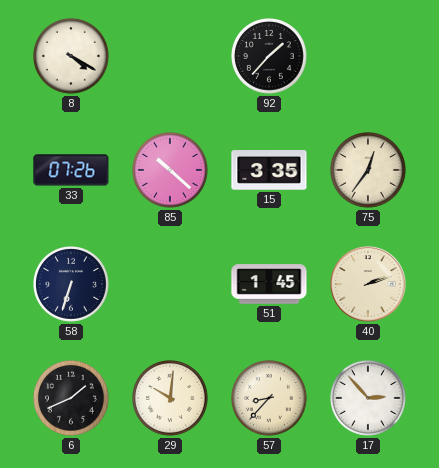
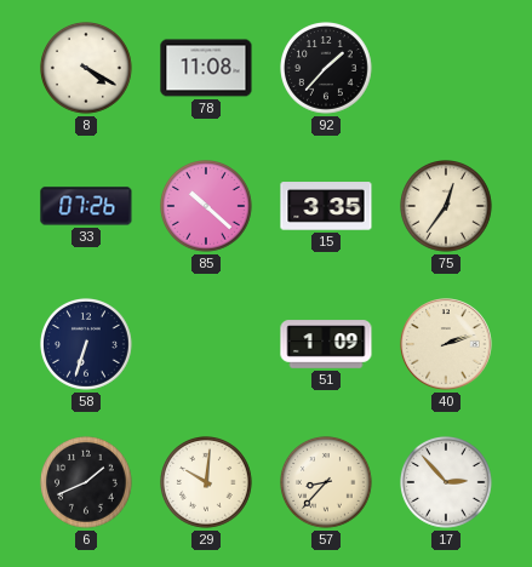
78: none -> 11:08
51: 1:45 -> 1:09
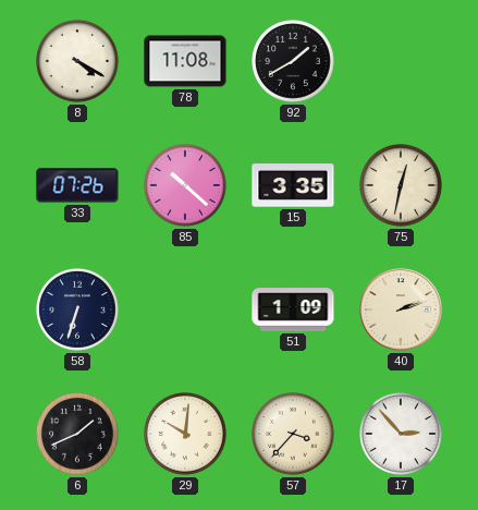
92: 1:37 -> 1:40
75: 12:36 -> 12:32
57: 8:37 -> 3:37
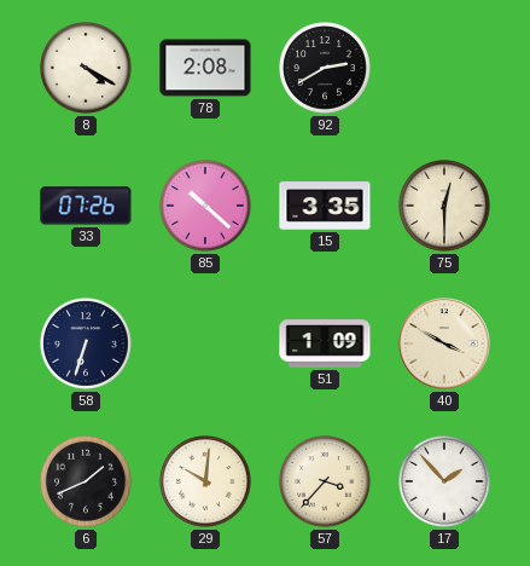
78: 11:08 -> 2:08
92: 1:40 -> 2:40
75: 12:32 -> 12:30
40: 2:12 -> 3:50
17: 2:53 -> 1:53
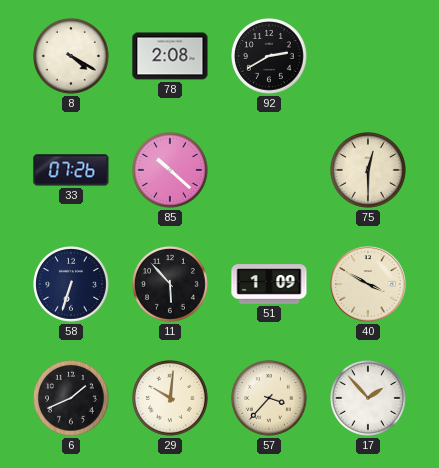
15: 3:35 -> none
11: none -> 5:53
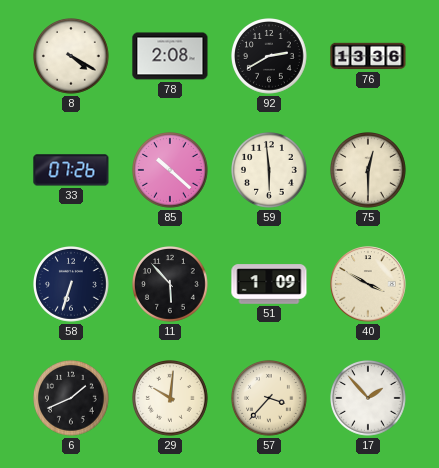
76: none -> 13:36
59: none -> 5:59
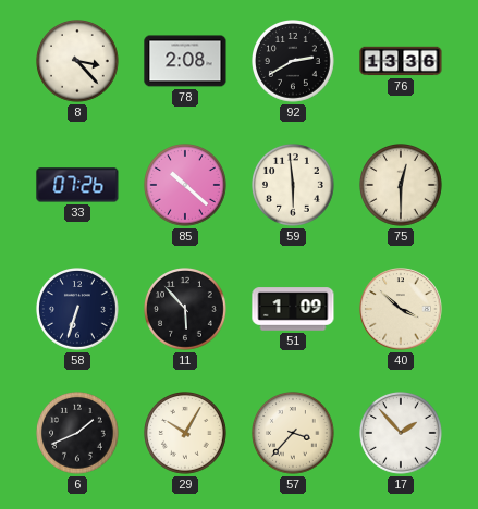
8: 4:20 -> 3:23
40: 3:50 -> 3:52
29: 10:01 -> 10:05
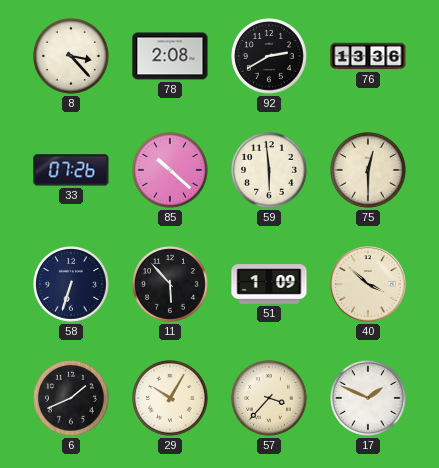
17: 1:53 -> 1:49
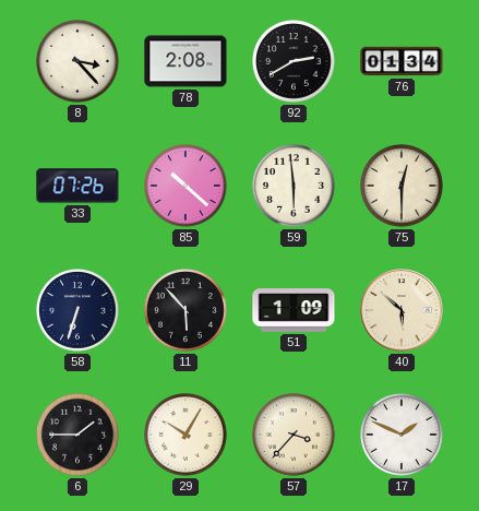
76: 13:36 -> 01:34
40: 3:52 -> 5:52
6: 1:41 -> 1:45
